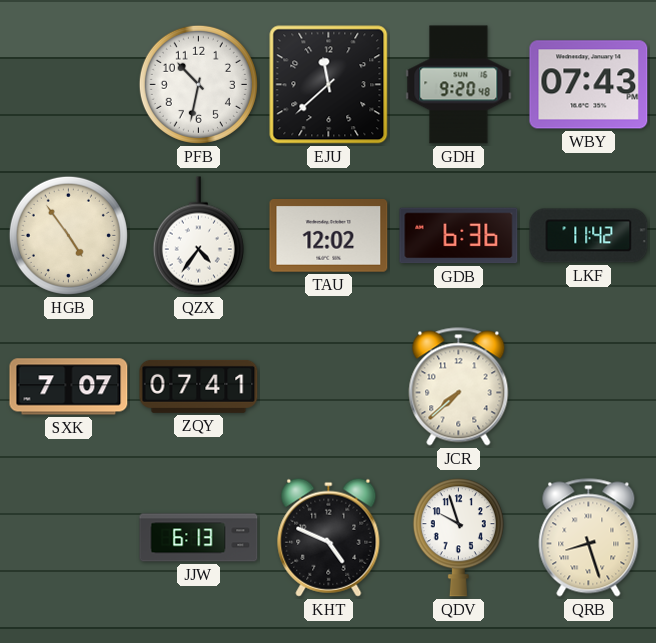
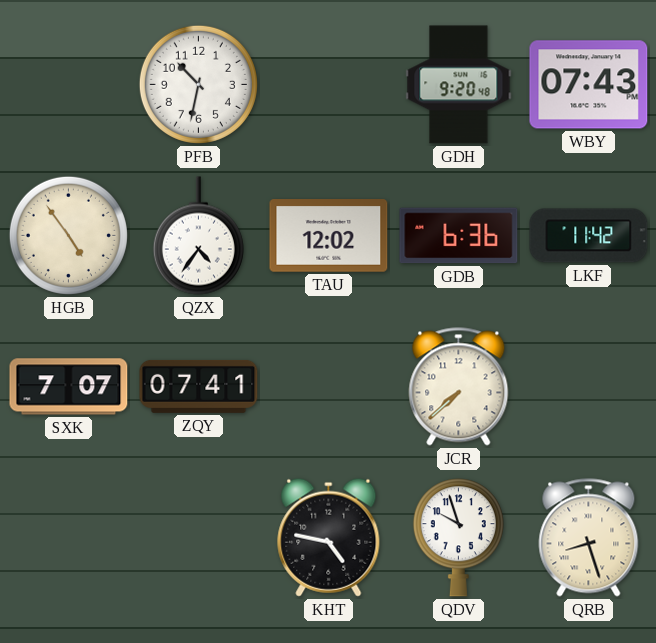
EJU: 11:38 -> none
JJW: 6:13 -> none
KHT: 4:49 -> 4:47
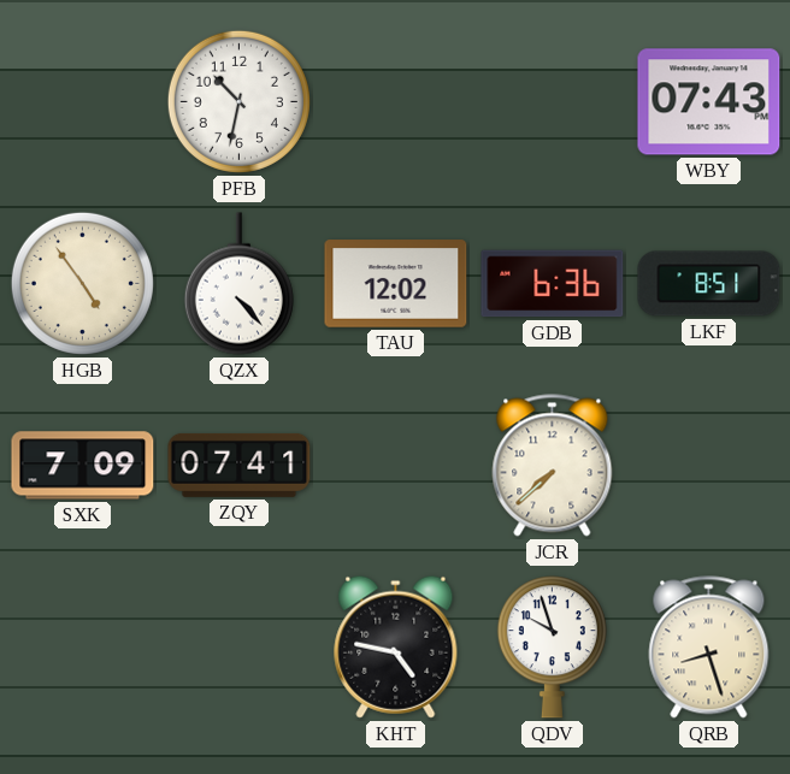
GDH: 9:20 -> none
QZX: 4:36 -> 4:23
LKF: 11:42 -> 8:51
SXK: 7:07 -> 7:09
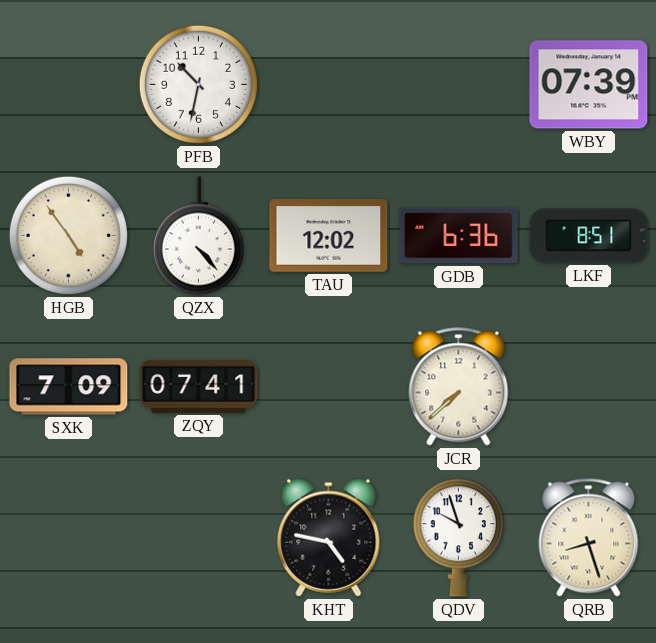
WBY: 07:43 -> 07:39
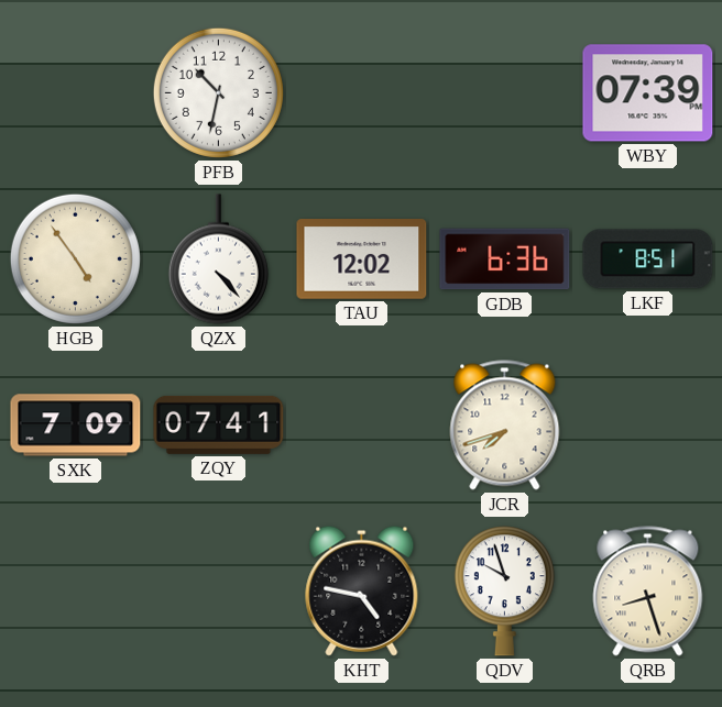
JCR: 7:38 -> 7:42
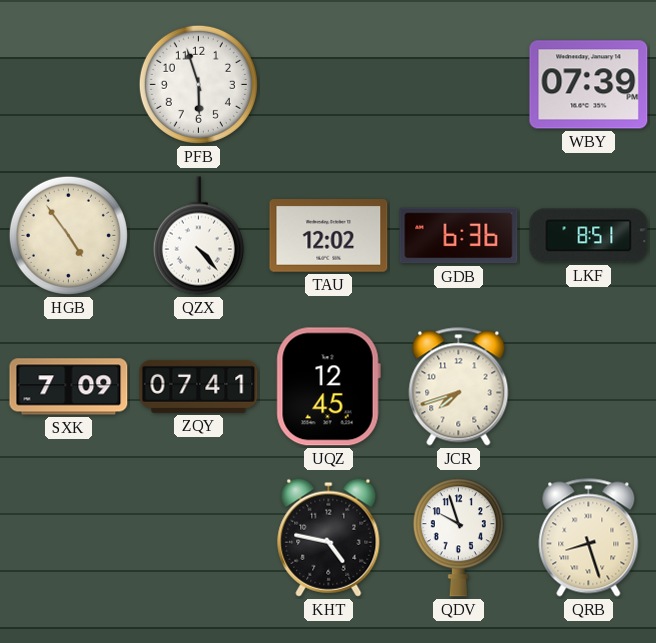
PFB: 10:32 -> 5:57
UQZ: none -> 12:45
